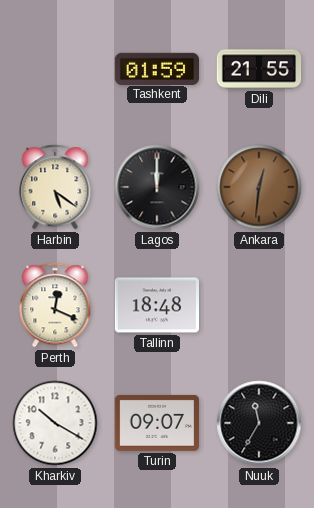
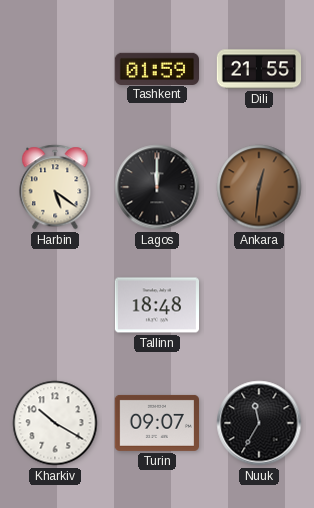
Perth: 12:19 -> none
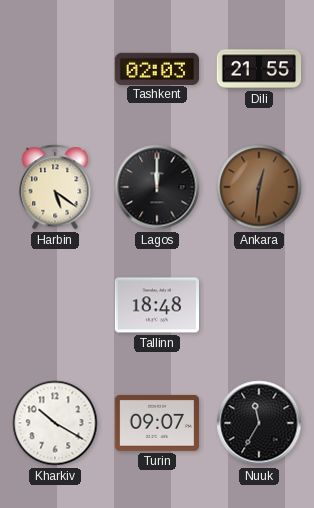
Tashkent: 01:59 -> 02:03
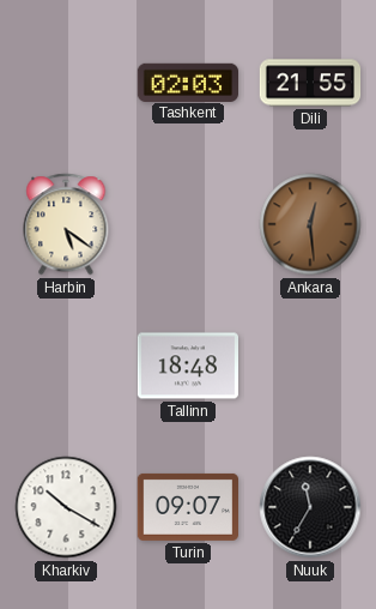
Lagos: 12:00 -> none
Ankara: 12:31 -> 12:29
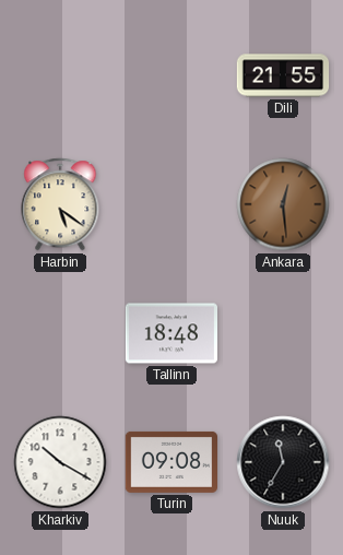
Tashkent: 02:03 -> none
Turin: 09:07 -> 09:08
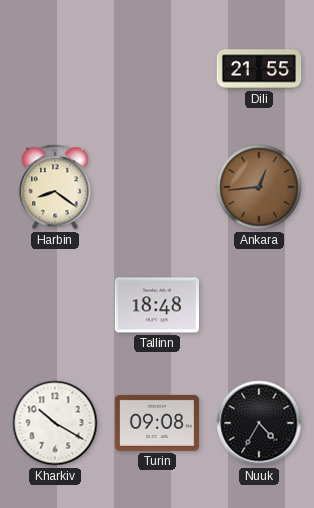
Harbin: 5:21 -> 8:21
Ankara: 12:29 -> 12:44
Nuuk: 11:35 -> 4:35
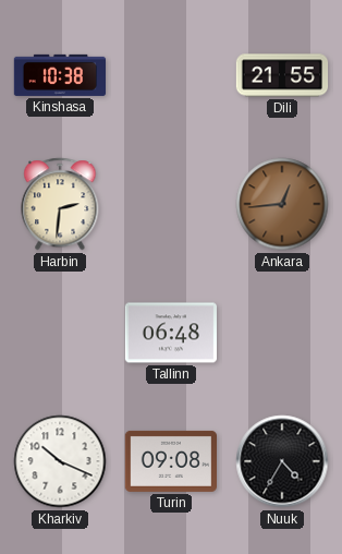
Kinshasa: none -> 10:38
Harbin: 8:21 -> 2:31
Tallinn: 18:48 -> 06:48
Kharkiv: 10:20 -> 10:19
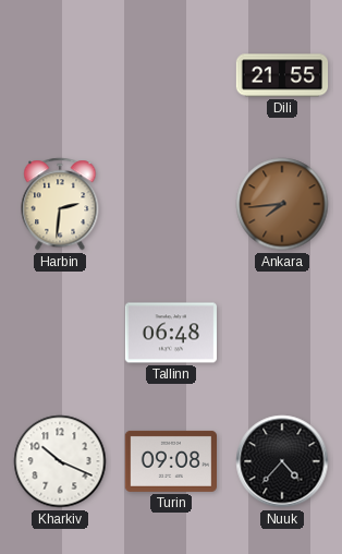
Kinshasa: 10:38 -> none
Ankara: 12:44 -> 7:44
Nuuk: 4:35 -> 4:37
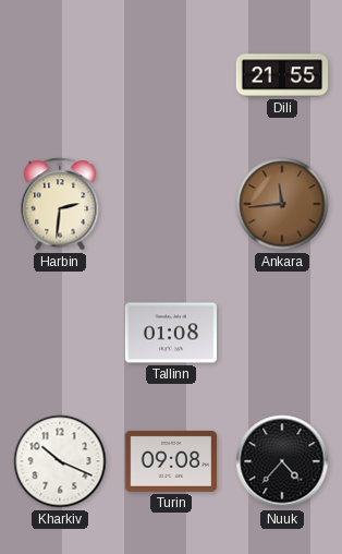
Ankara: 7:44 -> 11:44
Tallinn: 06:48 -> 01:08
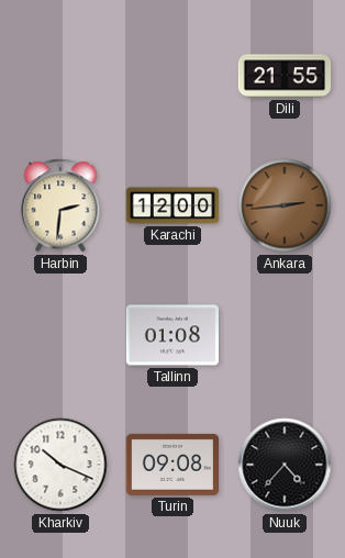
Karachi: none -> 12:00
Ankara: 11:44 -> 2:44
